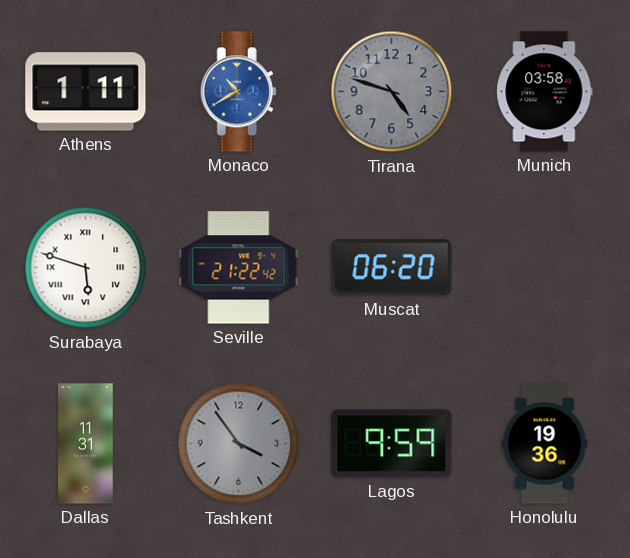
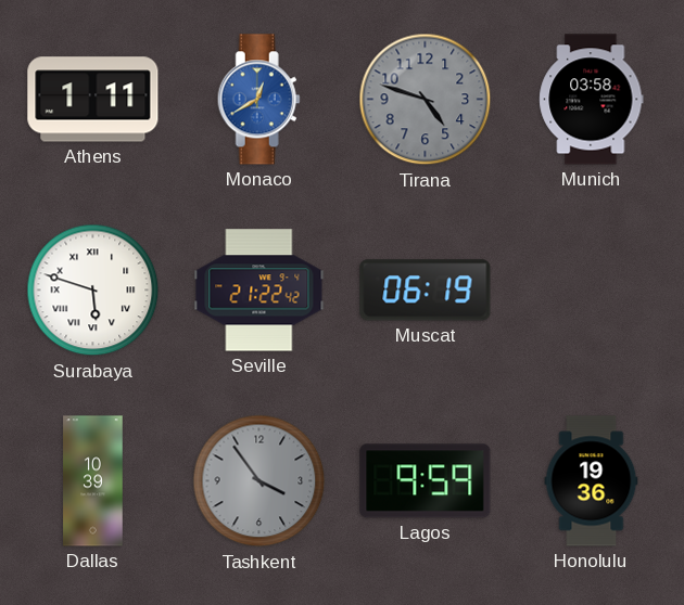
Monaco: 10:40 -> 12:40
Muscat: 06:20 -> 06:19
Dallas: 11:31 -> 10:39
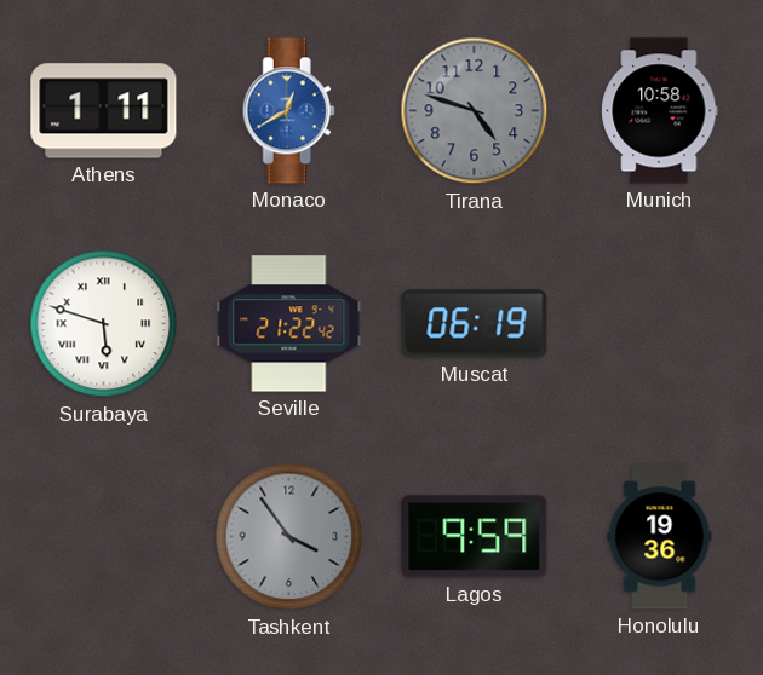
Munich: 03:58 -> 10:58
Dallas: 10:39 -> none
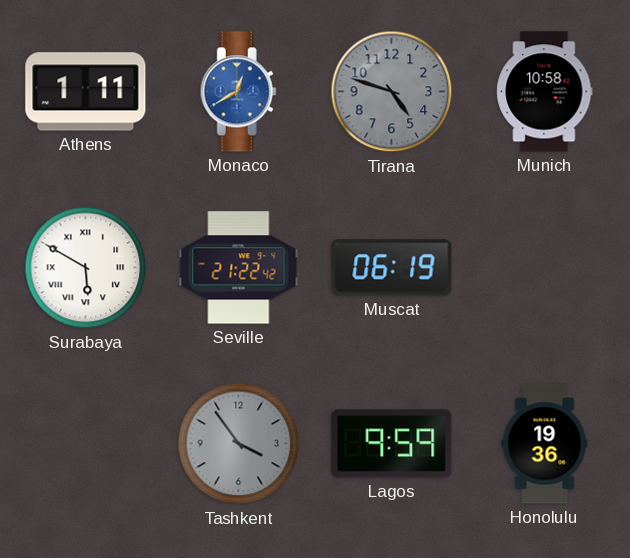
Surabaya: 5:48 -> 5:50
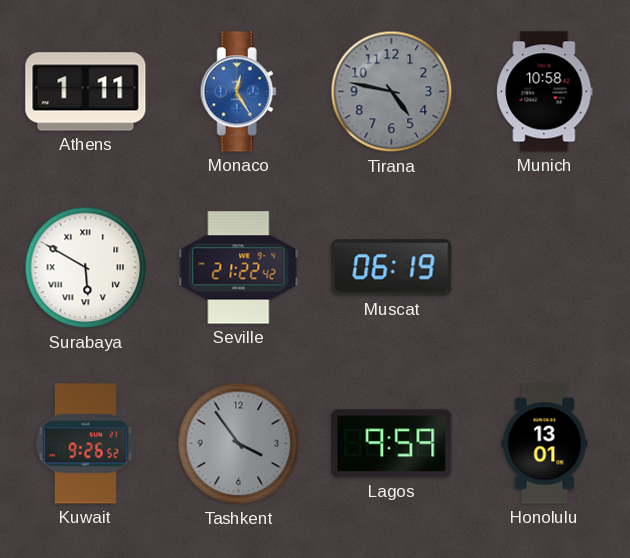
Monaco: 12:40 -> 12:25
Tirana: 4:48 -> 4:47
Kuwait: none -> 9:26
Honolulu: 19:36 -> 13:01
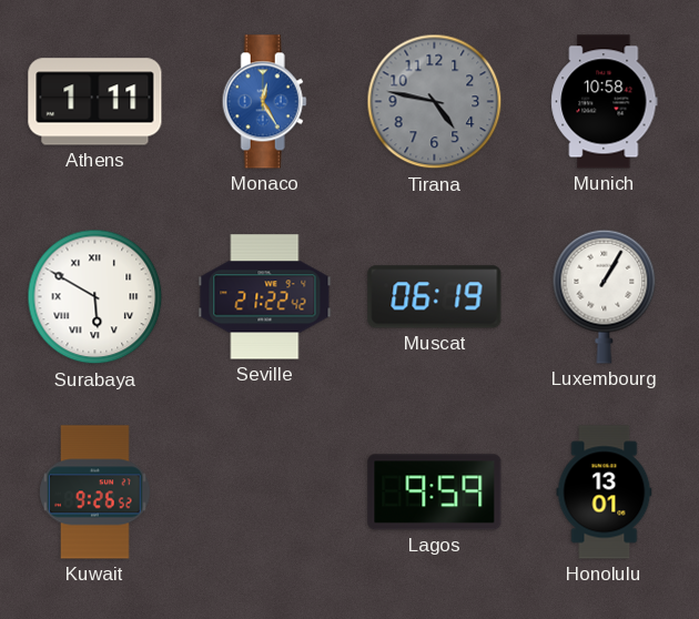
Luxembourg: none -> 1:05
Tashkent: 3:54 -> none
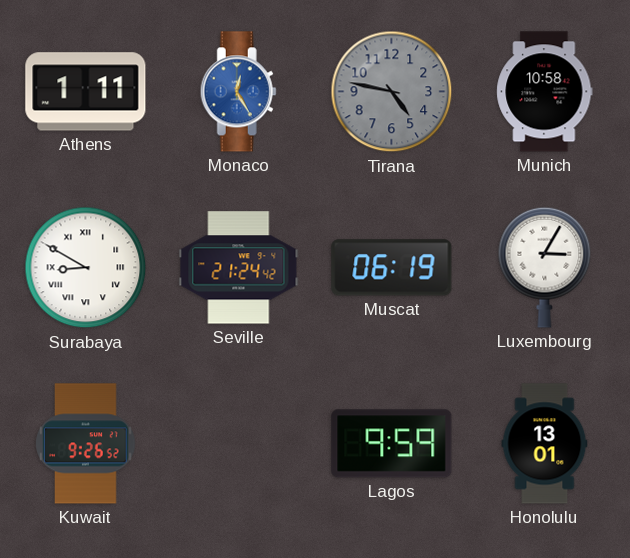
Surabaya: 5:50 -> 8:50
Seville: 21:22 -> 21:24
Luxembourg: 1:05 -> 3:05
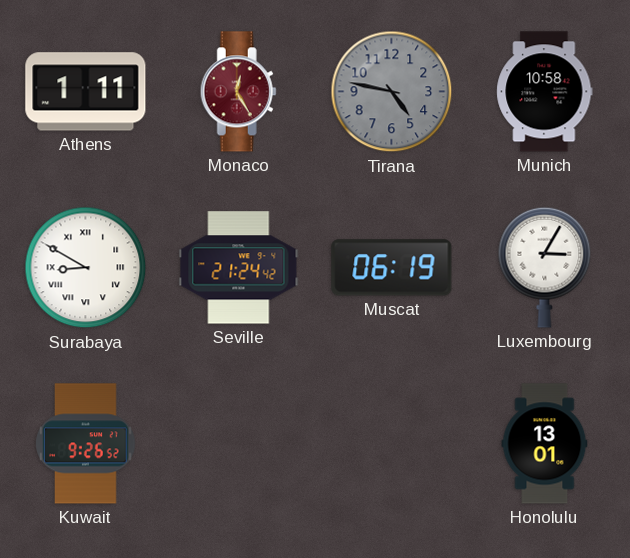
Monaco dial: blue -> burgundy
Lagos: 9:59 -> none
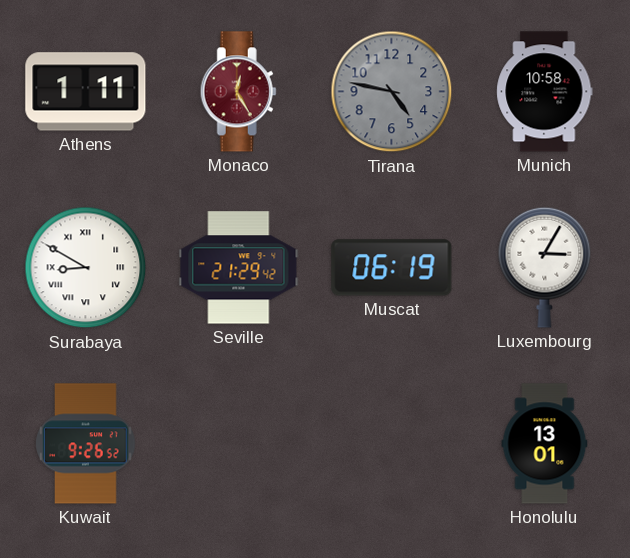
Seville: 21:24 -> 21:29
